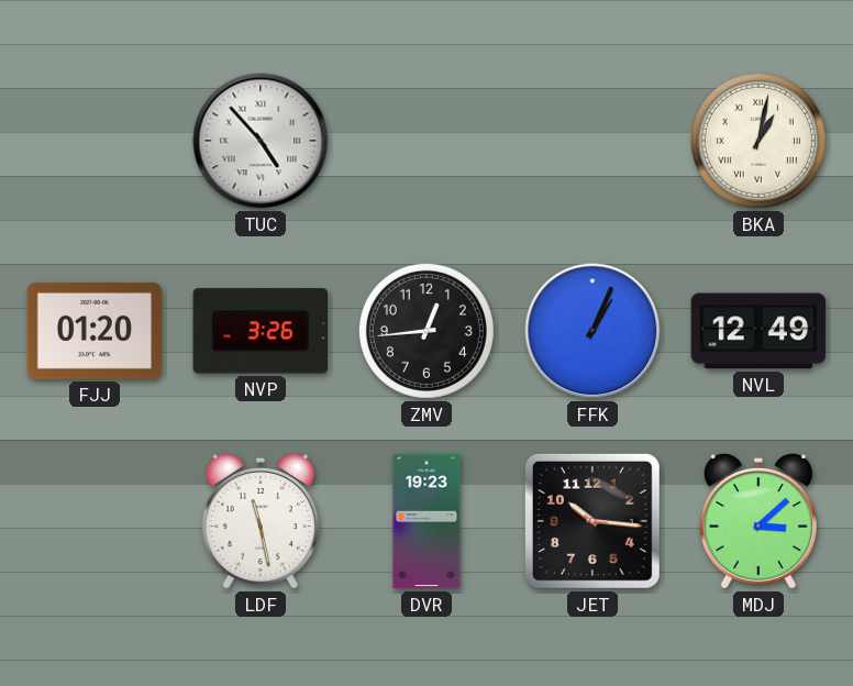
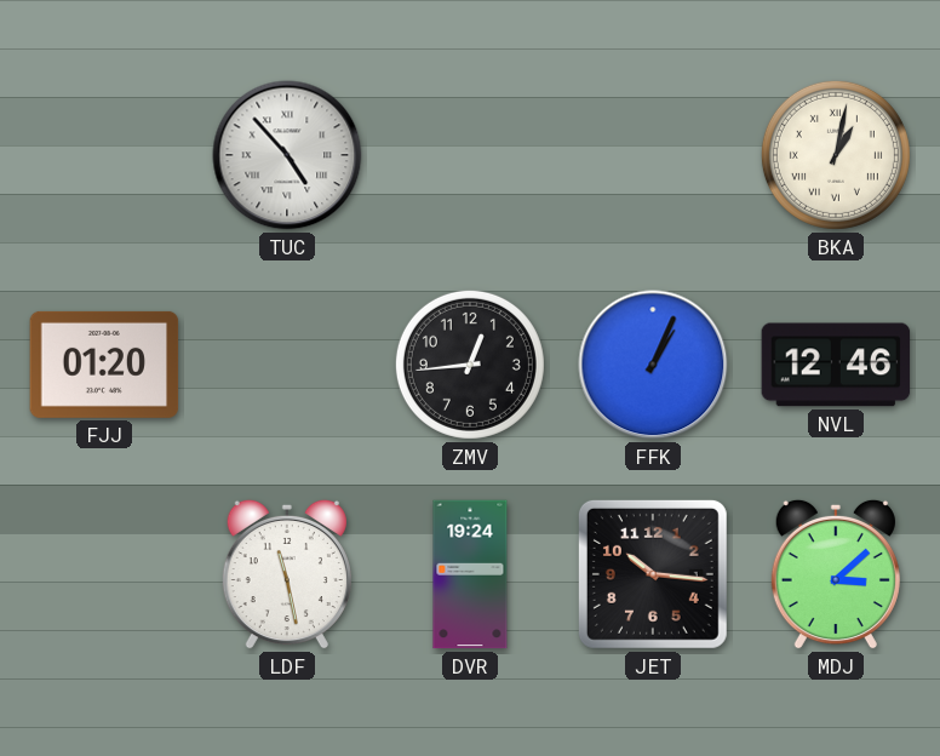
NVP: 3:26 -> none
NVL: 12:49 -> 12:46
DVR: 19:23 -> 19:24
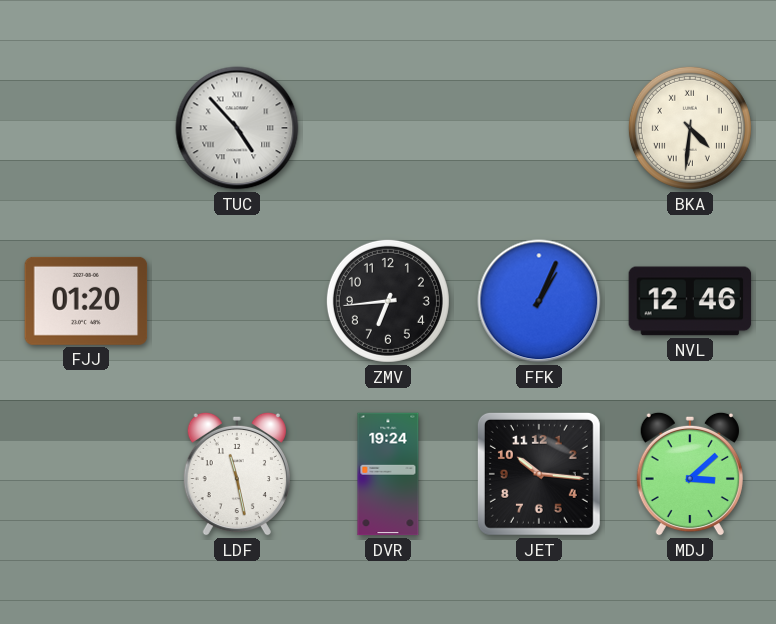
BKA: 1:02 -> 4:31
ZMV: 12:44 -> 6:44
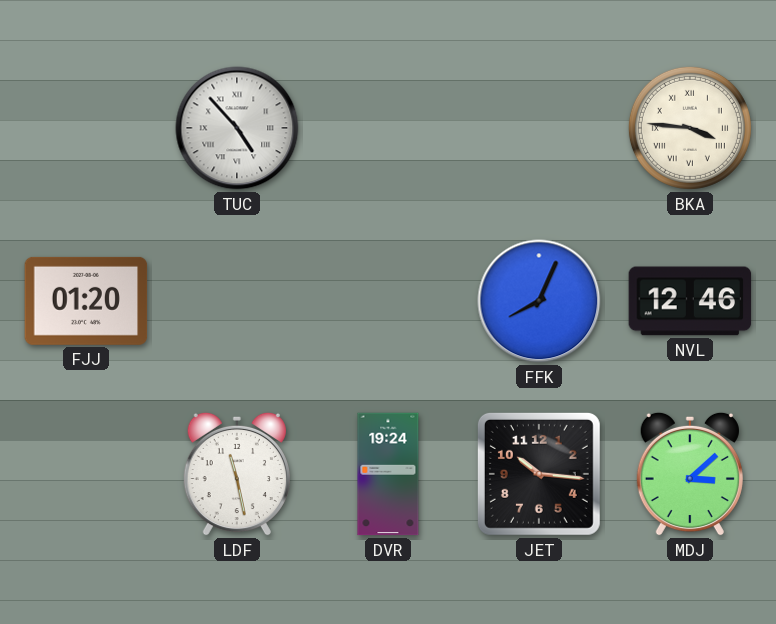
BKA: 4:31 -> 3:46
ZMV: 6:44 -> none
FFK: 1:04 -> 8:04
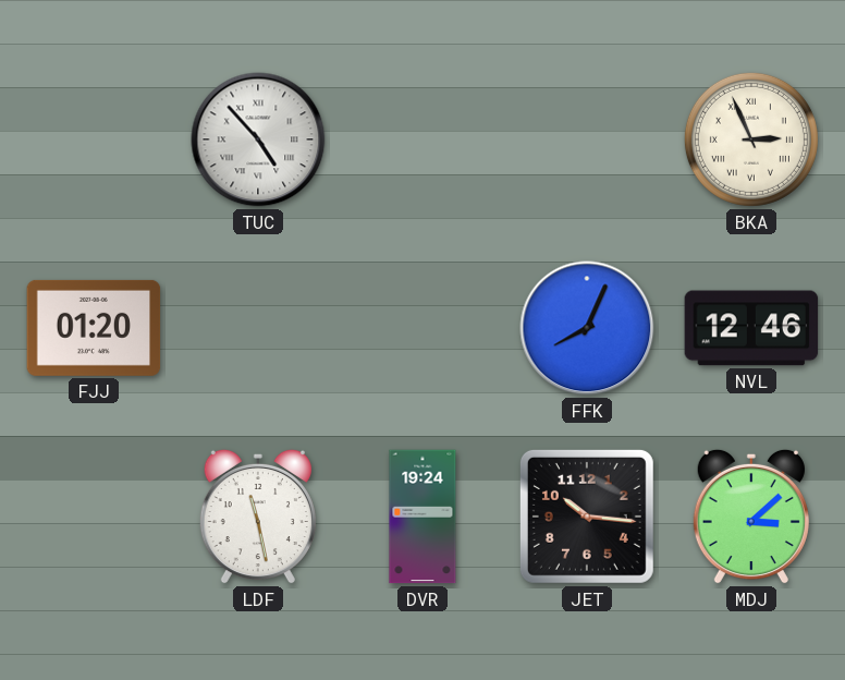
BKA: 3:46 -> 2:56
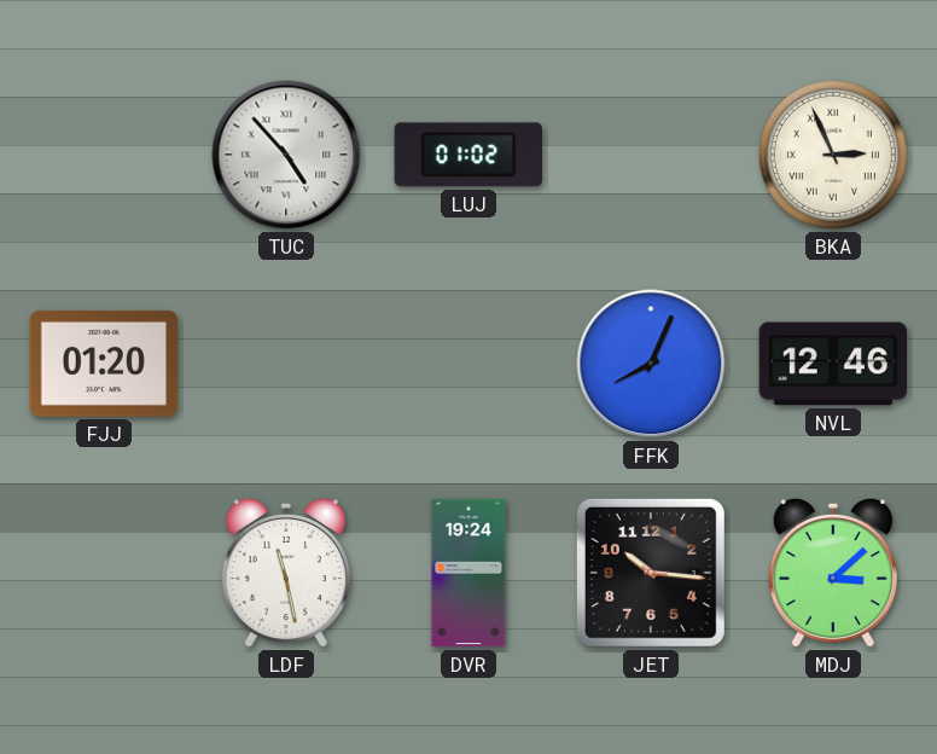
LUJ: none -> 01:02
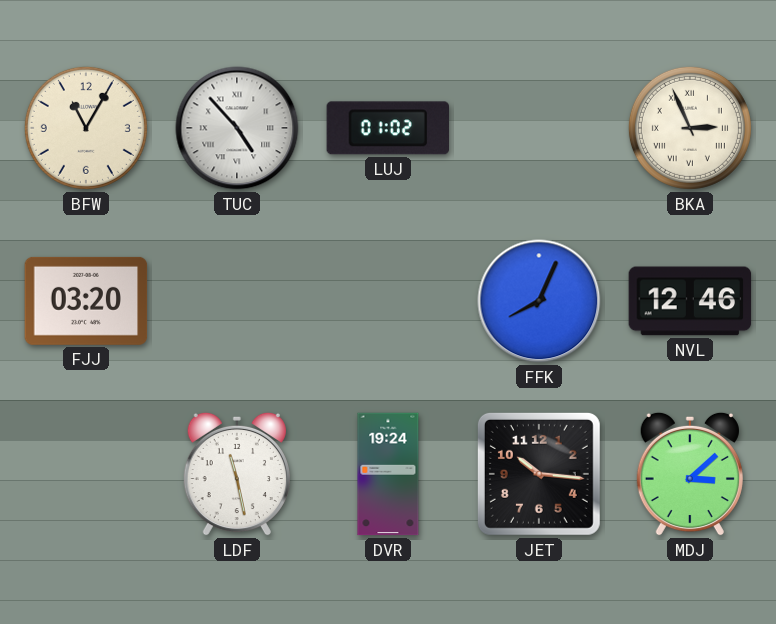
BFW: none -> 11:05
FJJ: 01:20 -> 03:20
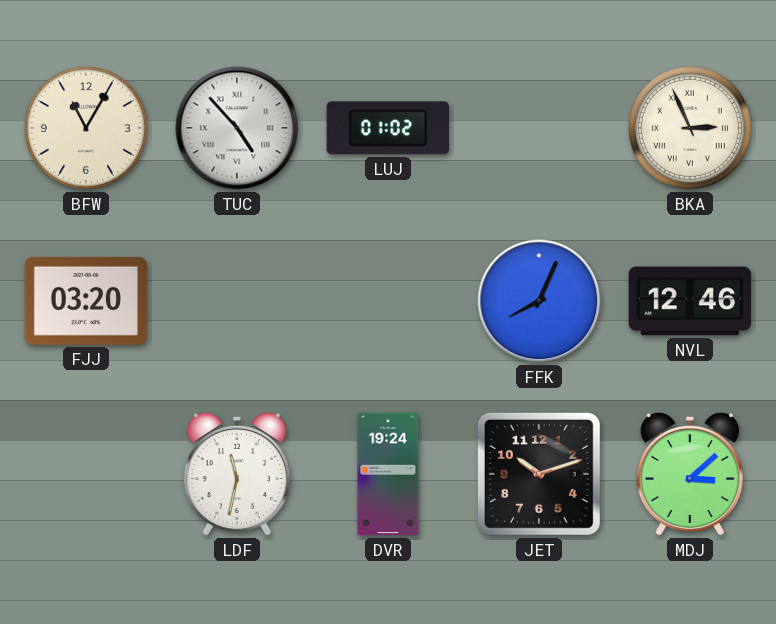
LDF: 11:28 -> 11:32
JET: 10:16 -> 10:12
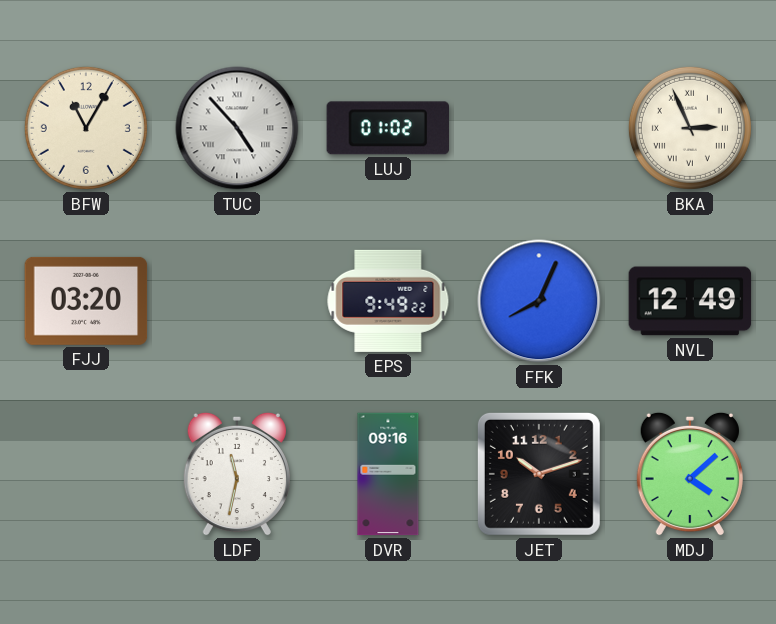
EPS: none -> 9:49
NVL: 12:46 -> 12:49
DVR: 19:24 -> 09:16
MDJ: 3:08 -> 4:08
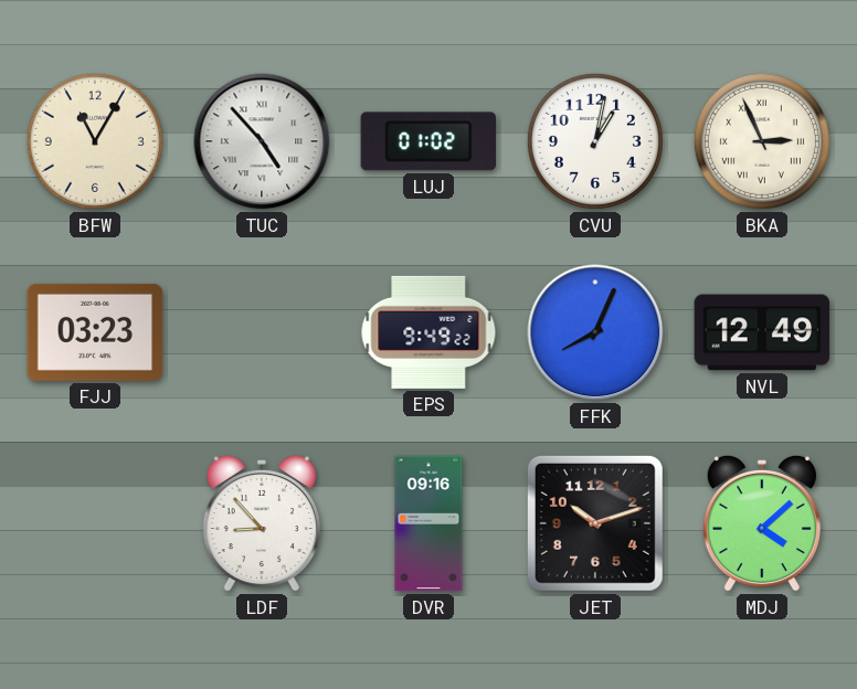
CVU: none -> 1:02
FJJ: 03:20 -> 03:23
LDF: 11:32 -> 8:53
